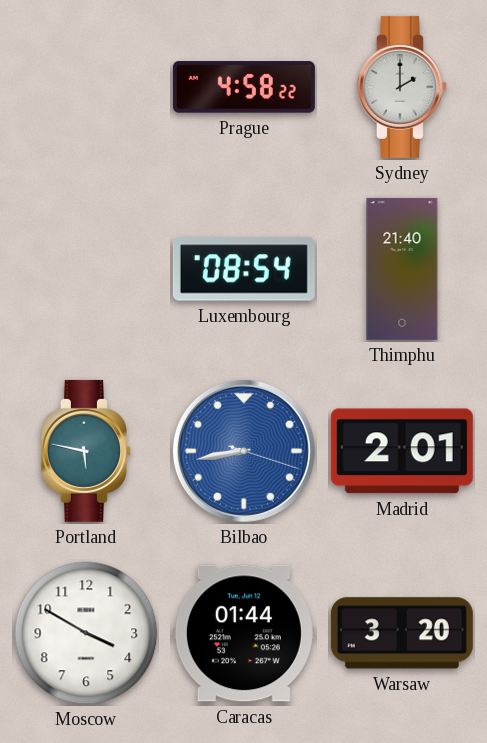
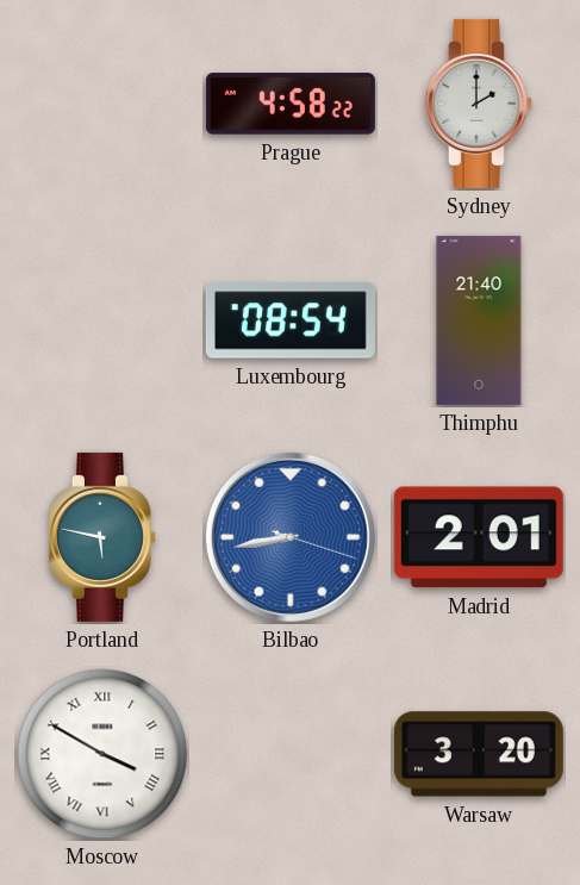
Moscow numerals: Arabic -> Roman
Caracas: 01:44 -> none
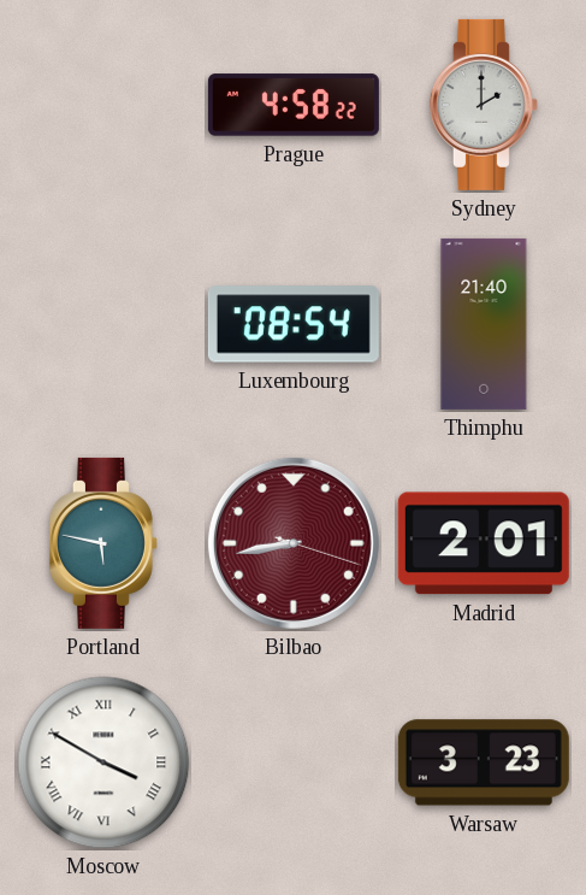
Bilbao dial: blue -> burgundy
Warsaw: 3:20 -> 3:23
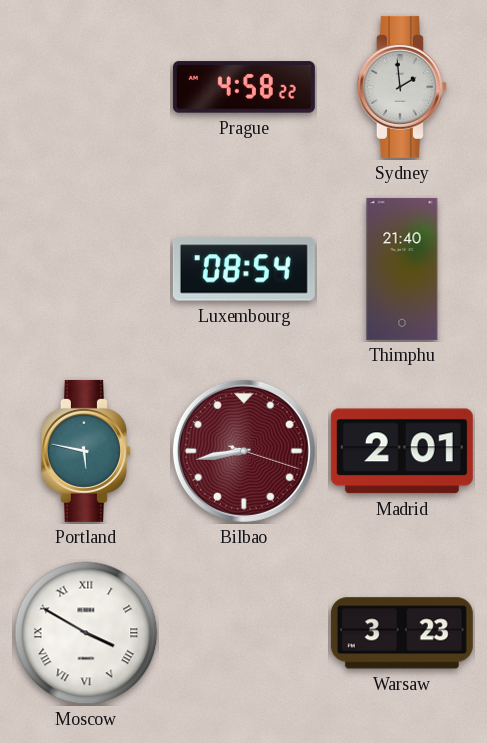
Sydney: 2:00 -> 1:59
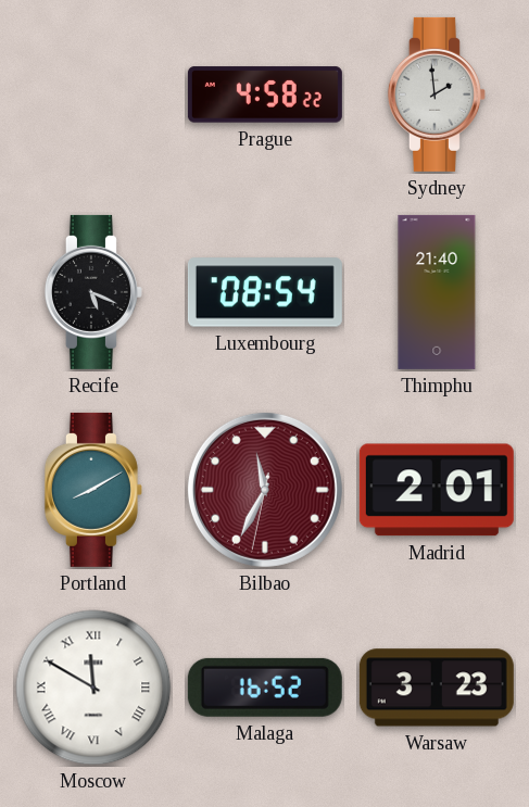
Recife: none -> 5:19
Portland: 5:47 -> 8:10
Bilbao: 8:43 -> 11:34
Moscow: 3:50 -> 11:50
Malaga: none -> 16:52
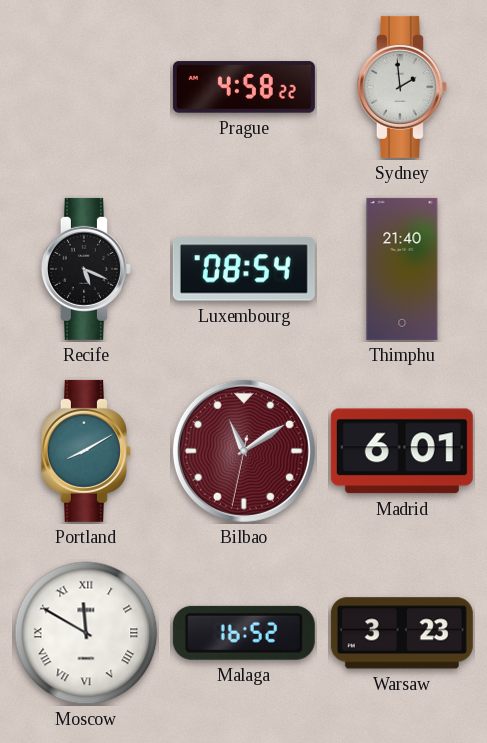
Bilbao: 11:34 -> 11:09
Madrid: 2:01 -> 6:01
